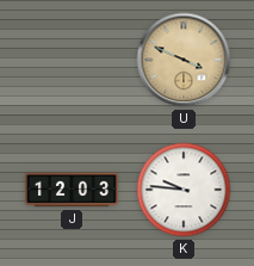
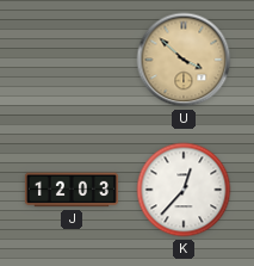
U: 3:49 -> 3:52
K: 9:46 -> 12:37
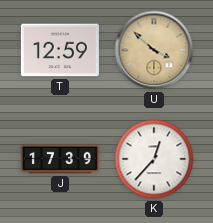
T: none -> 12:59
J: 12:03 -> 17:39
